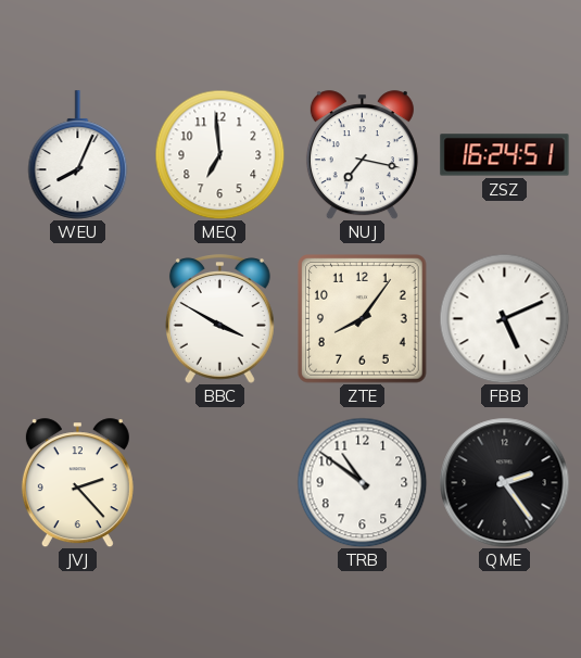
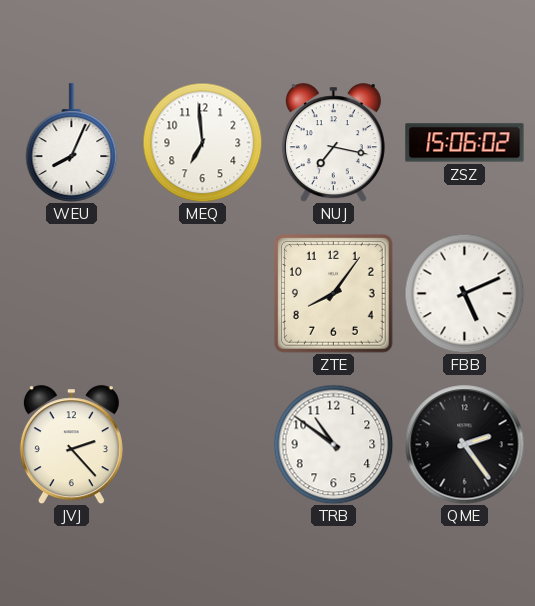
ZSZ: 16:24 -> 15:06
BBC: 3:50 -> none
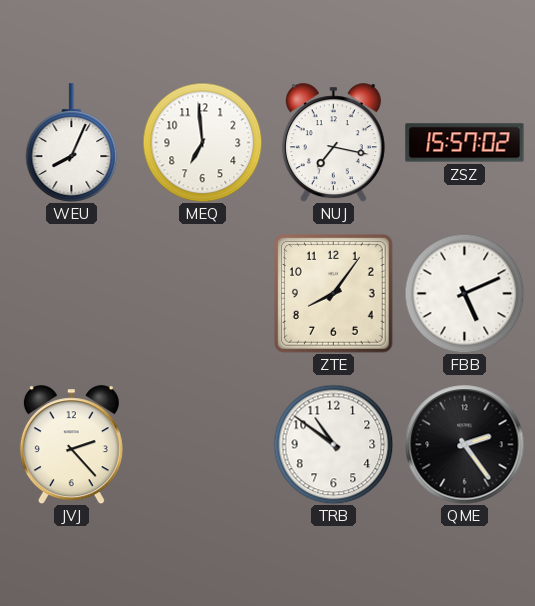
ZSZ: 15:06 -> 15:57
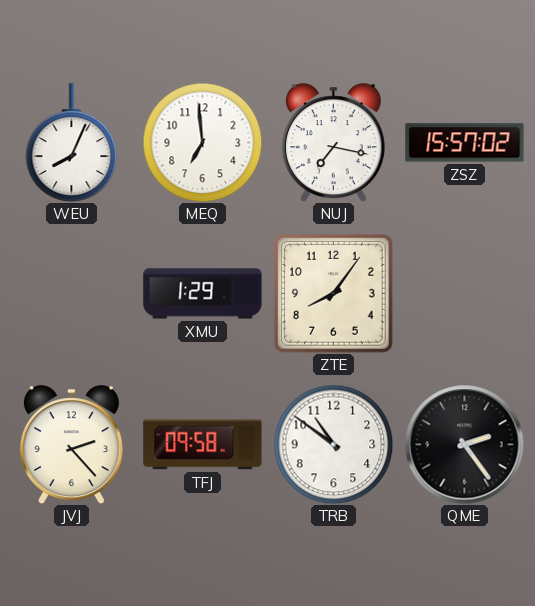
XMU: none -> 1:29
FBB: 5:11 -> none
TFJ: none -> 09:58
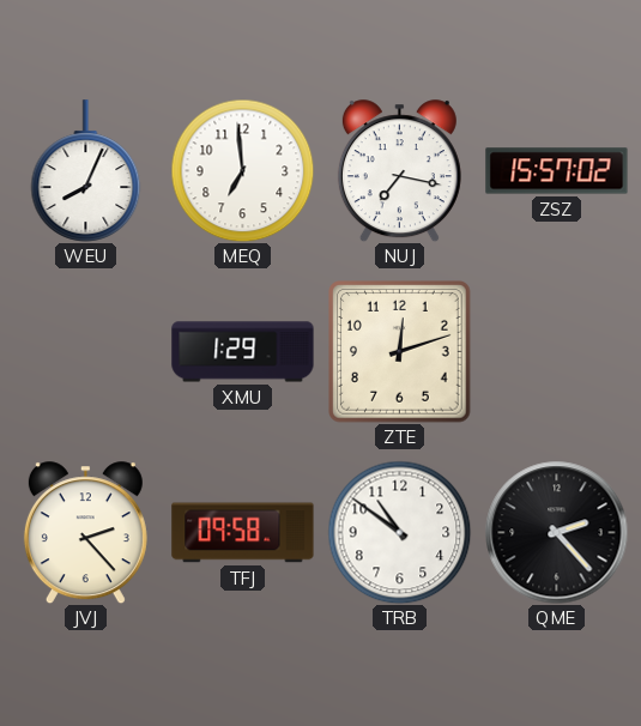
ZTE: 8:06 -> 12:12
QME: 2:24 -> 2:23
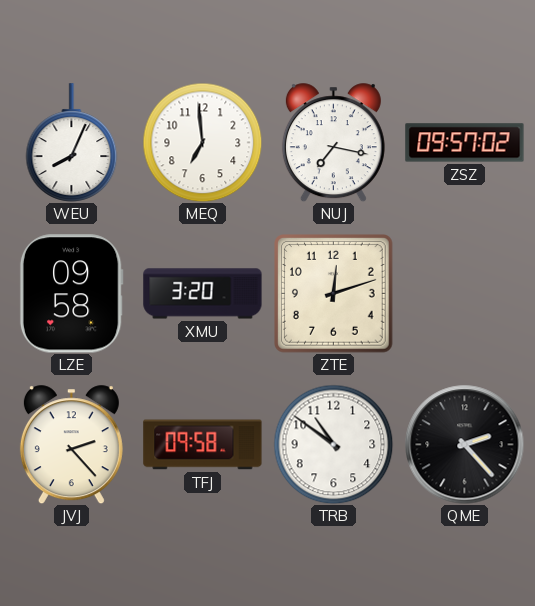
ZSZ: 15:57 -> 09:57
LZE: none -> 09:58
XMU: 1:29 -> 3:20
